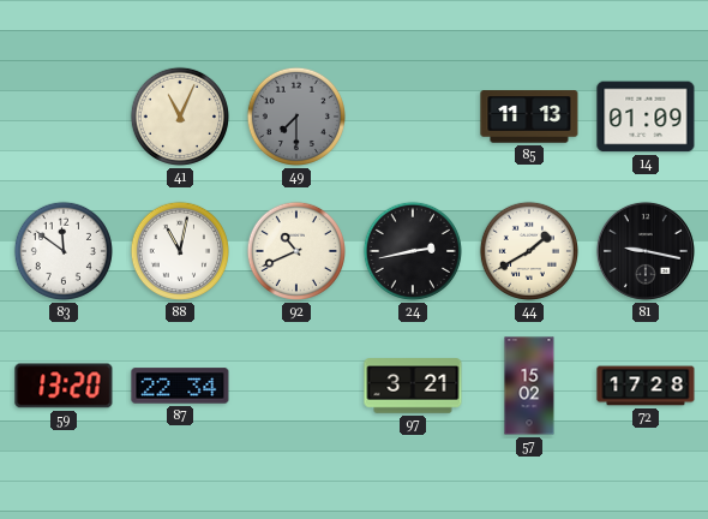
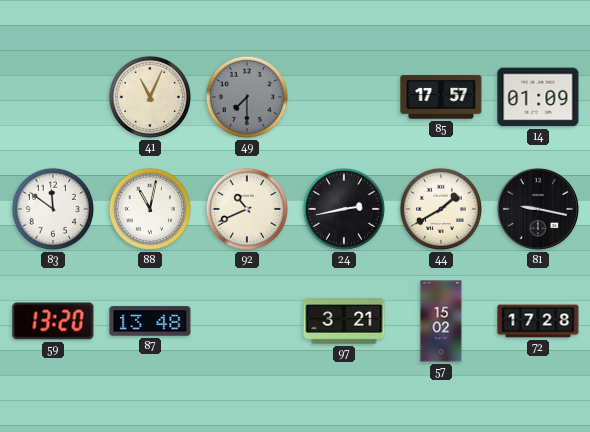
85: 11:13 -> 17:57
87: 22:34 -> 13:48
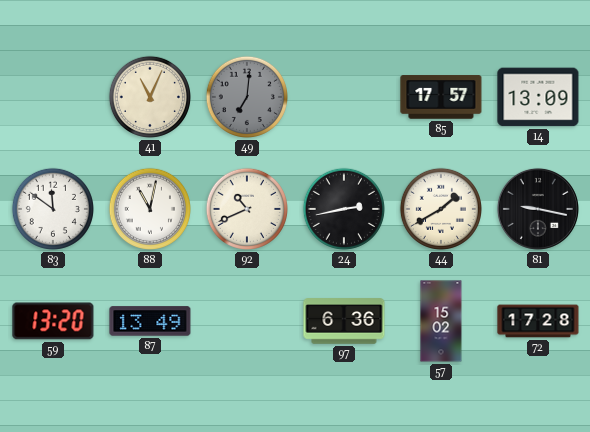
49: 7:30 -> 7:01
14: 01:09 -> 13:09
87: 13:48 -> 13:49
97: 3:21 -> 6:36
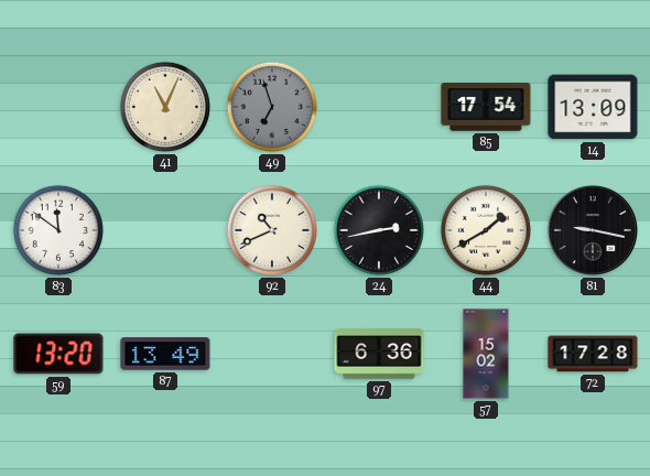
49: 7:01 -> 6:57
85: 17:57 -> 17:54
88: 11:02 -> none
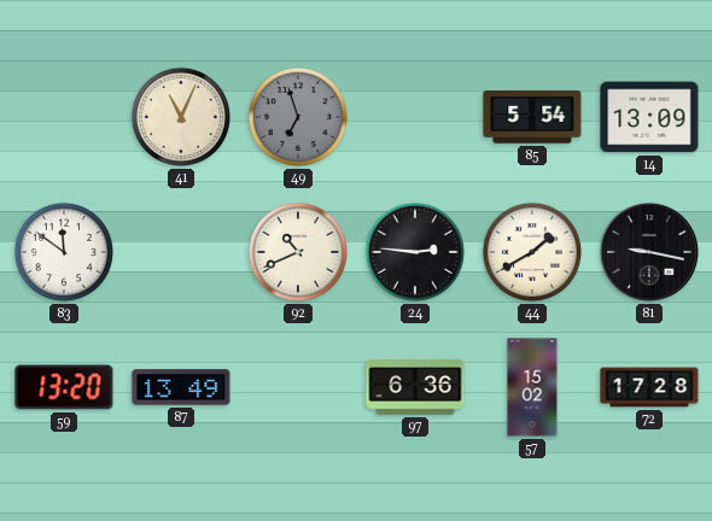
85: 17:54 -> 5:54
24: 2:43 -> 2:46
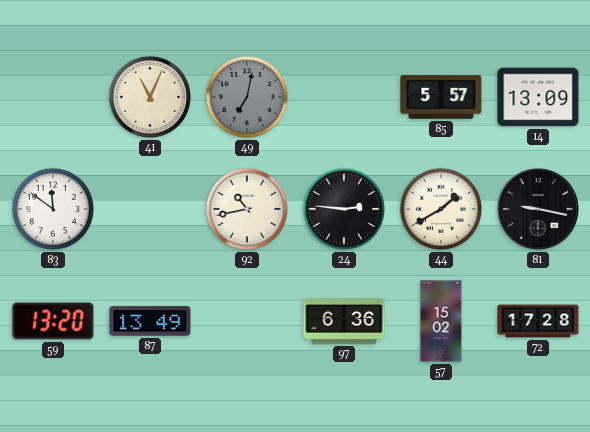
49: 6:57 -> 7:02
85: 5:54 -> 5:57
92: 10:41 -> 10:43
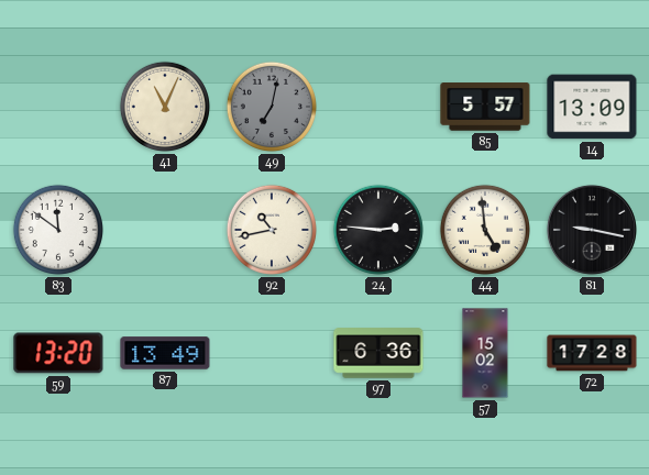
44: 1:40 -> 4:59
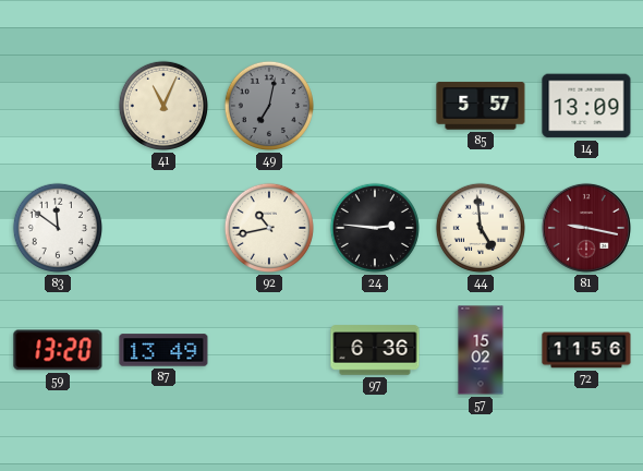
81 dial: black -> burgundy
72: 17:28 -> 11:56
